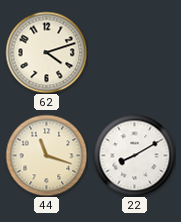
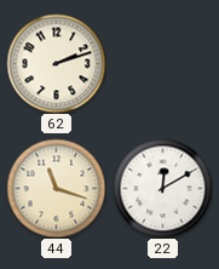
62: 4:12 -> 2:12
22: 8:10 -> 12:10
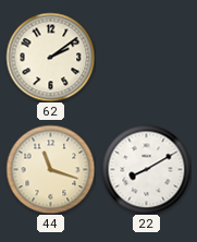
62: 2:12 -> 2:09
22: 12:10 -> 8:10
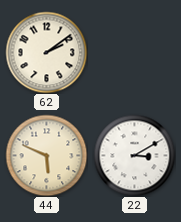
44: 11:18 -> 5:49
22: 8:10 -> 3:10
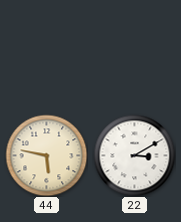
62: 2:09 -> none
44: 5:49 -> 5:47
